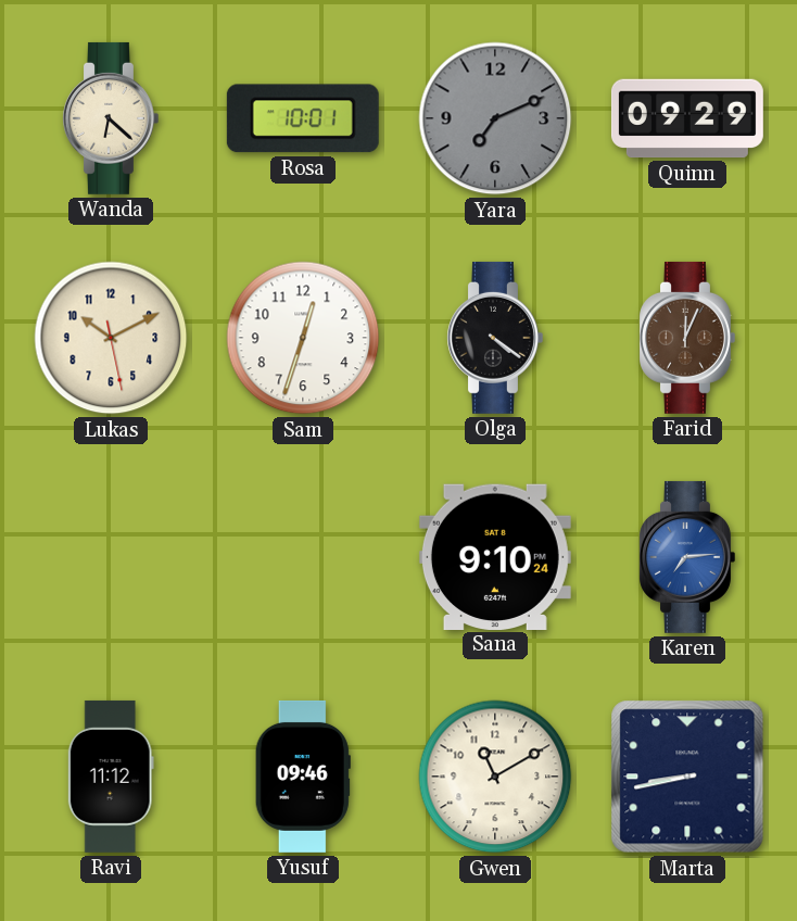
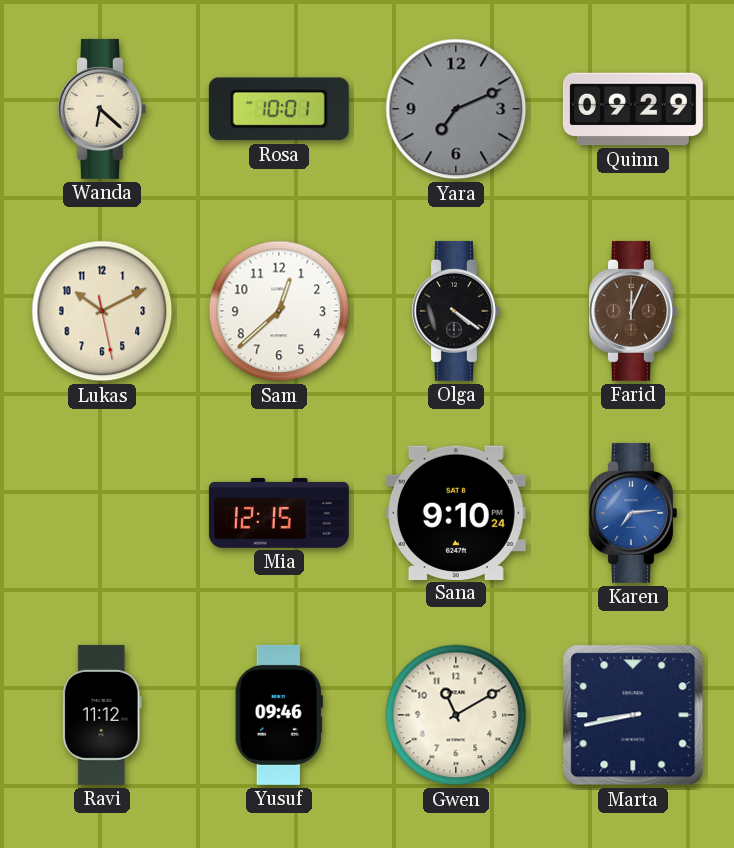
Sam: 12:33 -> 12:38
Mia: none -> 12:15
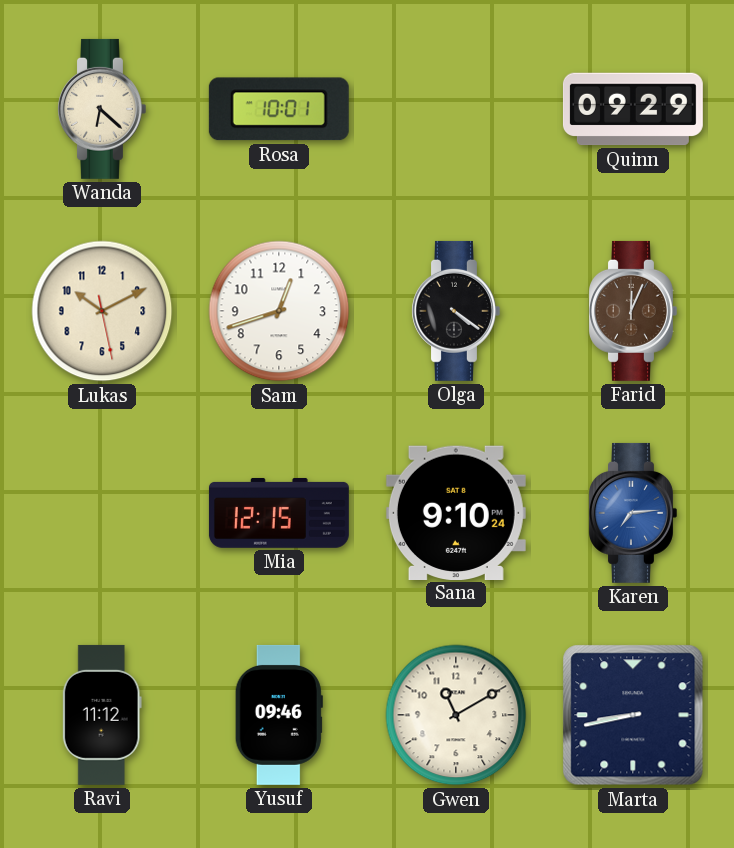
Yara: 7:11 -> none
Sam: 12:38 -> 12:42
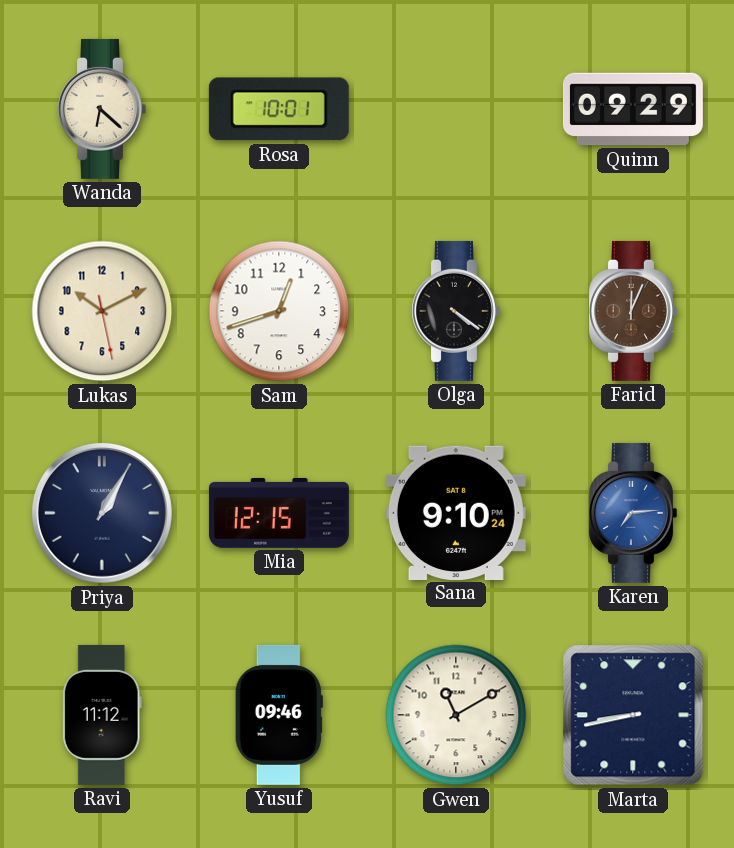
Priya: none -> 1:05
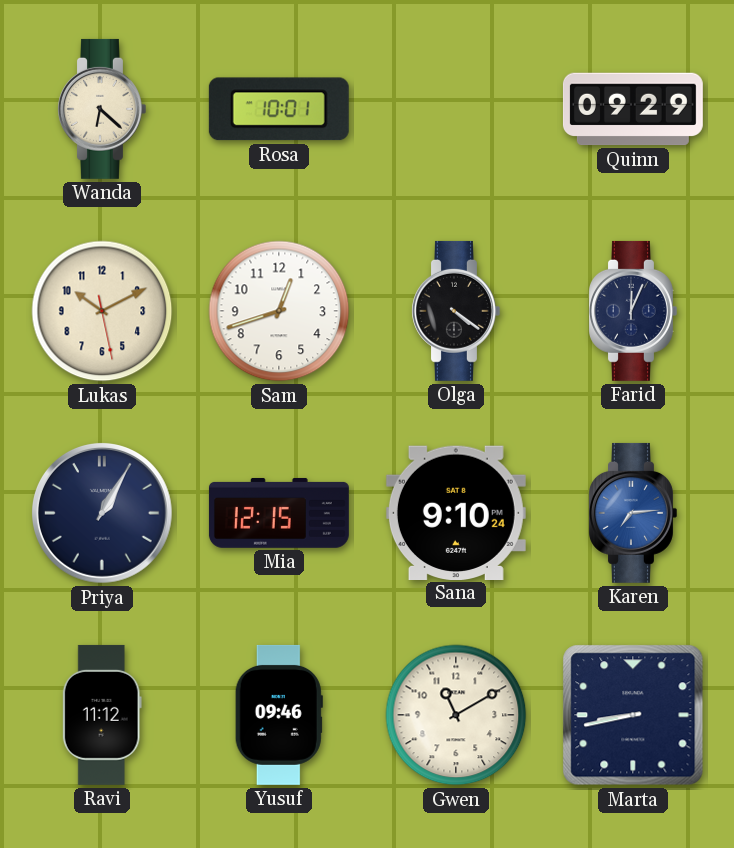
Farid dial: brown -> navy
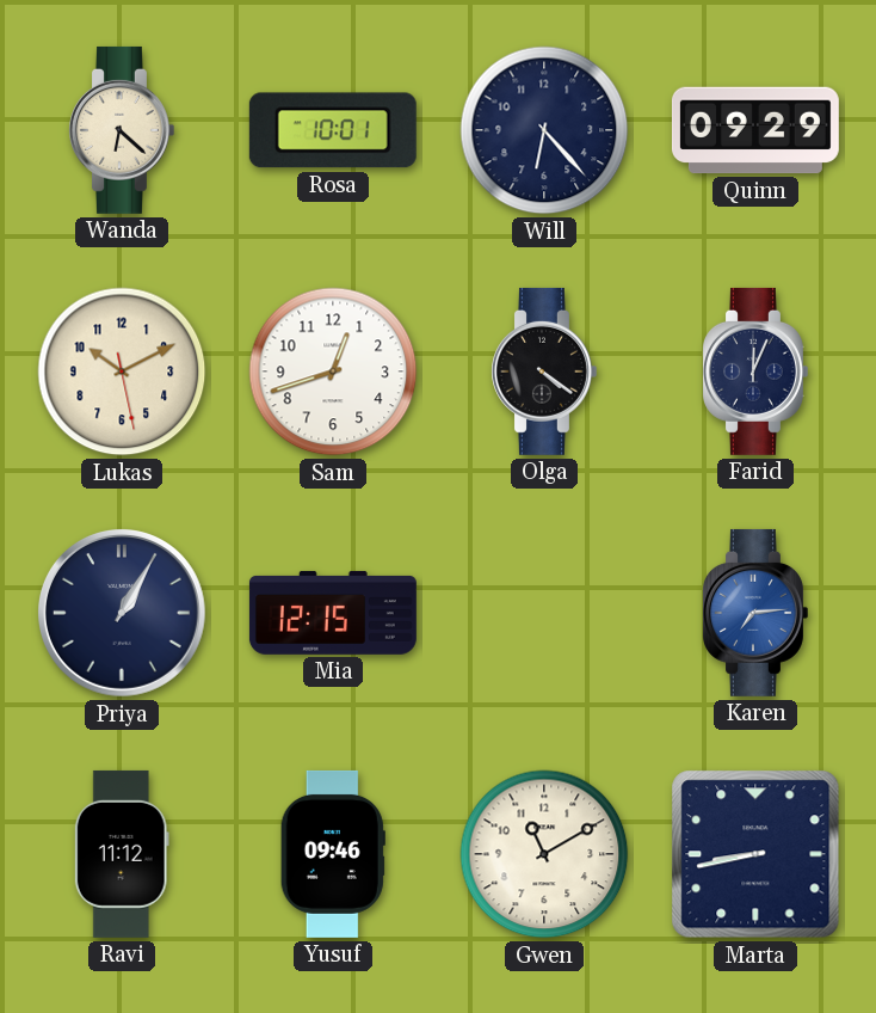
Will: none -> 6:23
Sana: 9:10 -> none
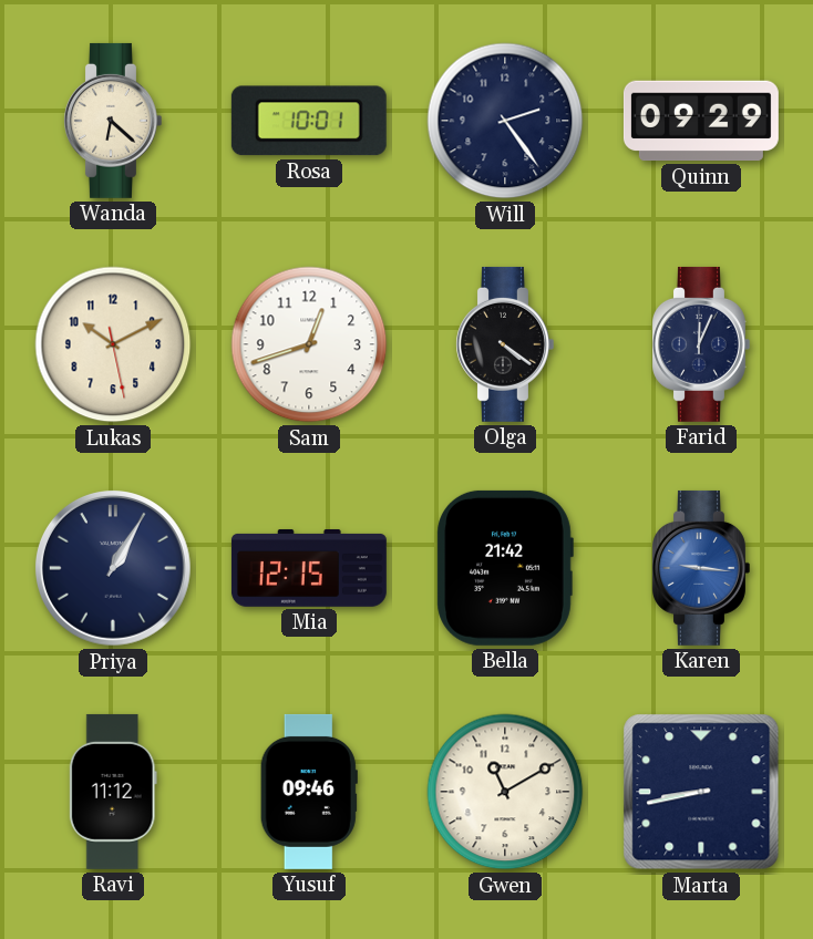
Will: 6:23 -> 2:24
Bella: none -> 21:42
Karen: 7:14 -> 9:16
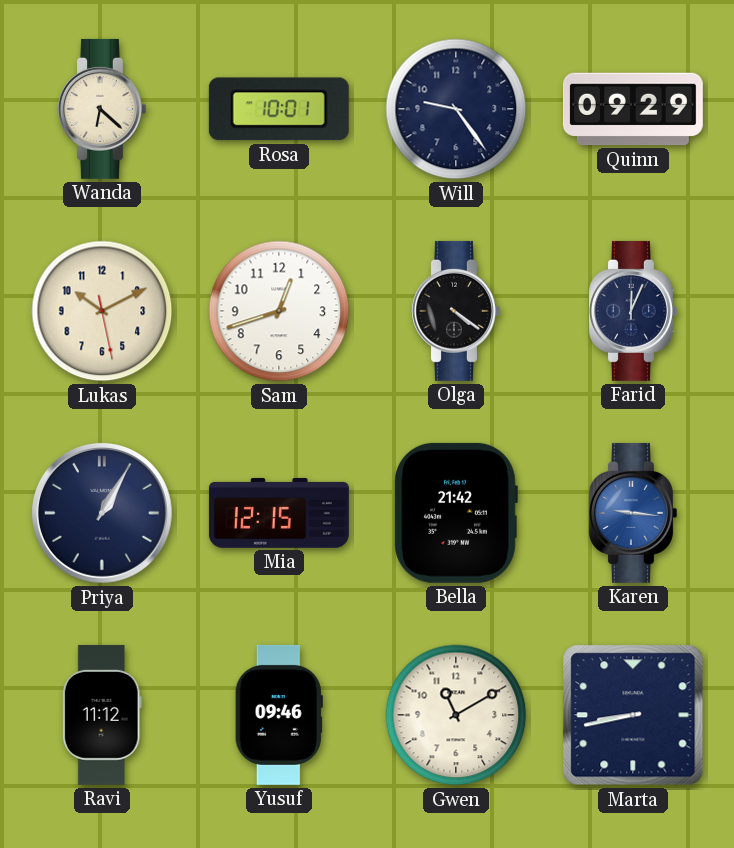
Will: 2:24 -> 9:24
